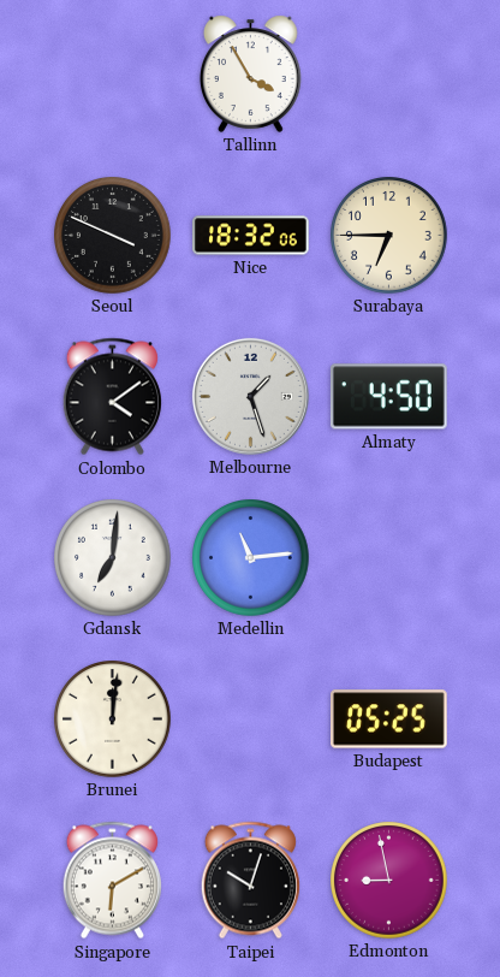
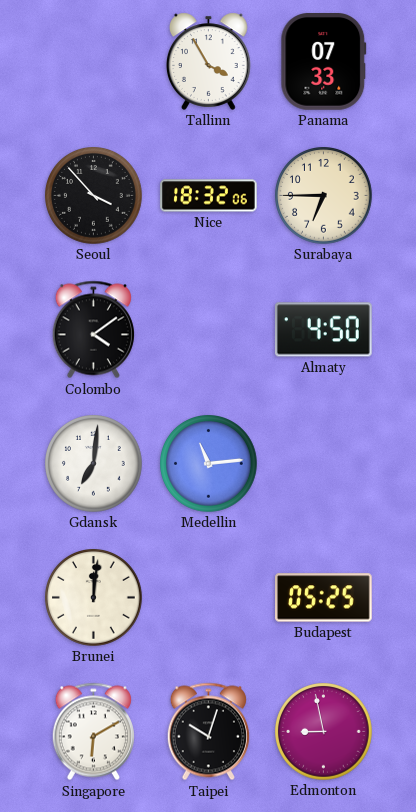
Panama: none -> 07:33
Seoul: 3:49 -> 3:53
Melbourne: 1:27 -> none
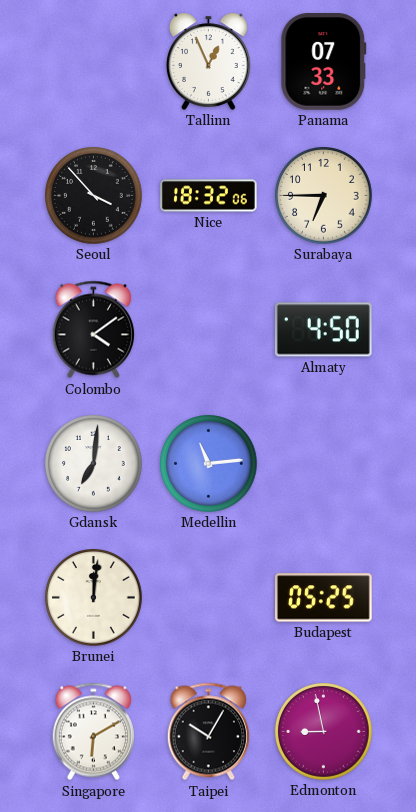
Tallinn: 3:55 -> 12:56
Taipei: 10:03 -> 10:05
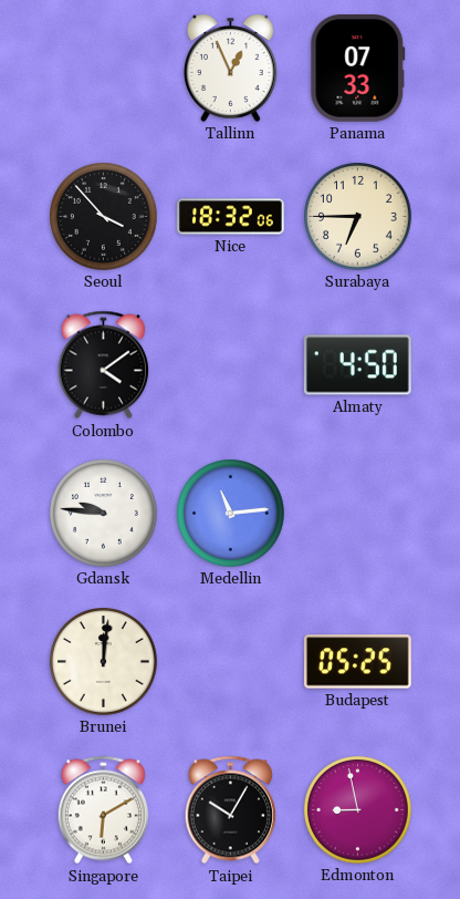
Gdansk: 7:01 -> 9:46
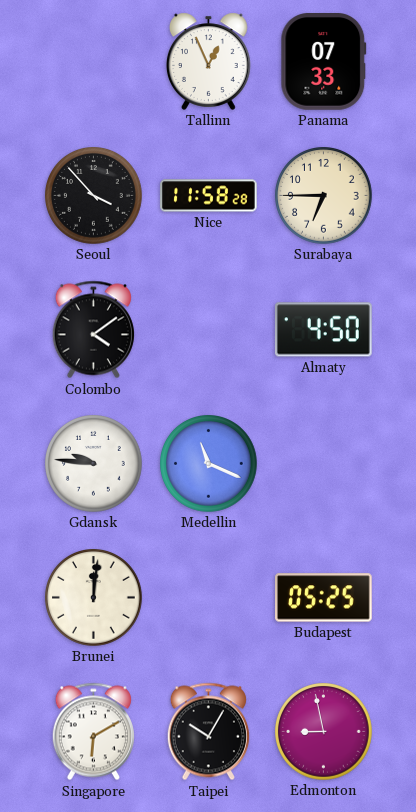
Nice: 18:32 -> 11:58
Medellin: 11:14 -> 11:19
